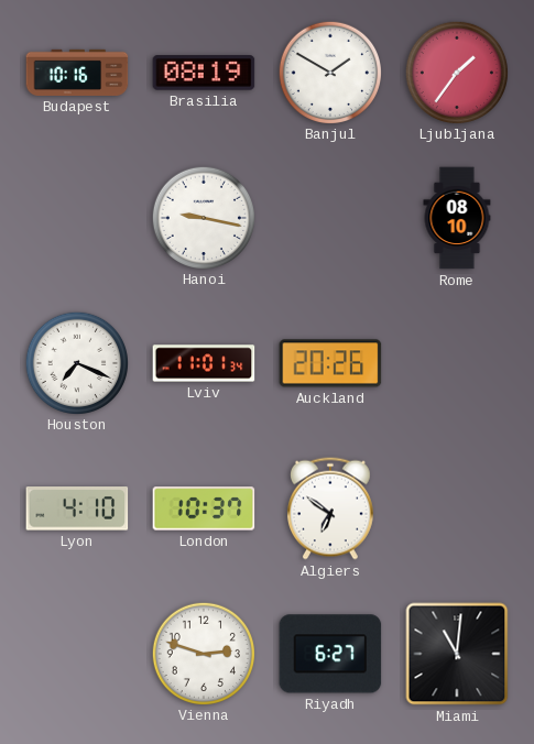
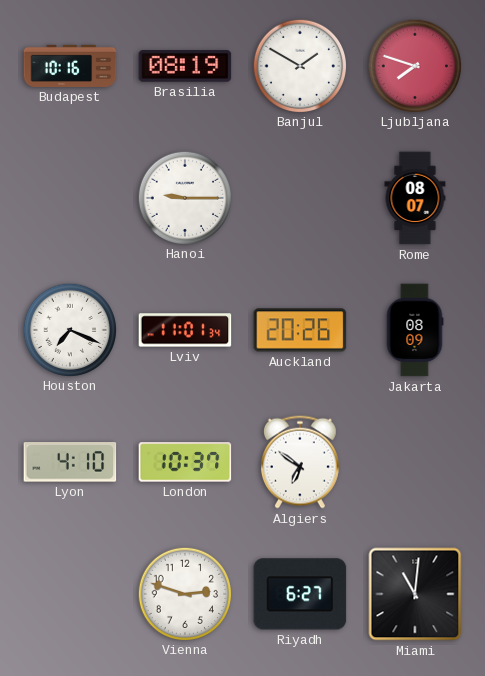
Ljubljana: 1:36 -> 7:48
Hanoi: 9:17 -> 9:15
Rome: 08:10 -> 08:07
Jakarta: none -> 08:09
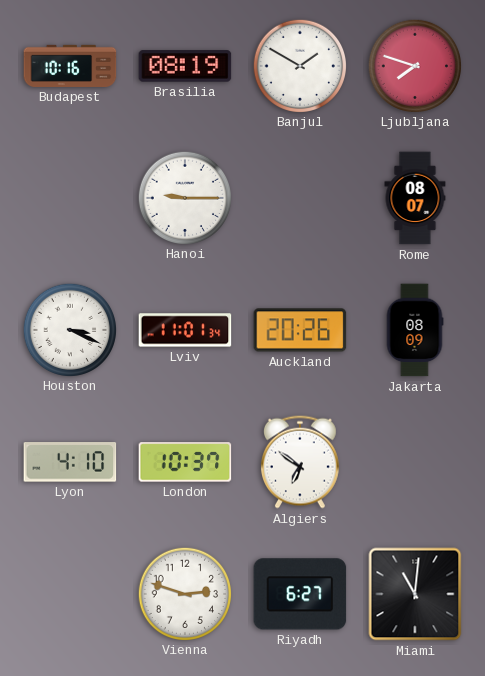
Houston: 7:19 -> 3:19
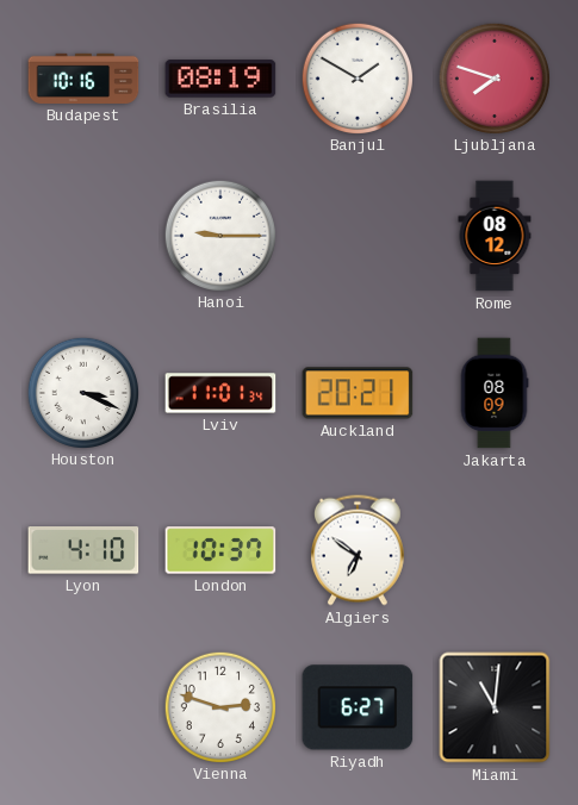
Rome: 08:07 -> 08:12
Auckland: 20:26 -> 20:21
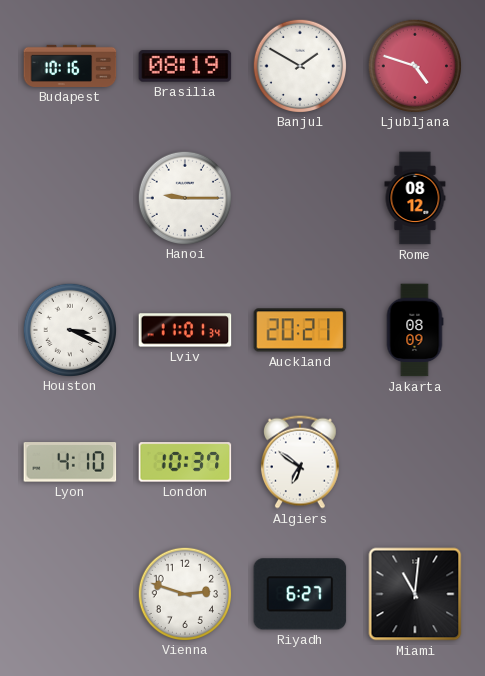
Ljubljana: 7:48 -> 4:48
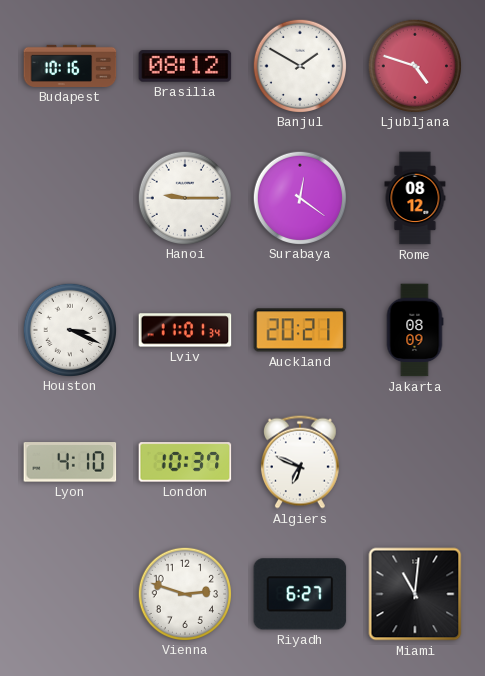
Brasilia: 08:19 -> 08:12
Surabaya: none -> 12:21
Algiers: 6:51 -> 6:49
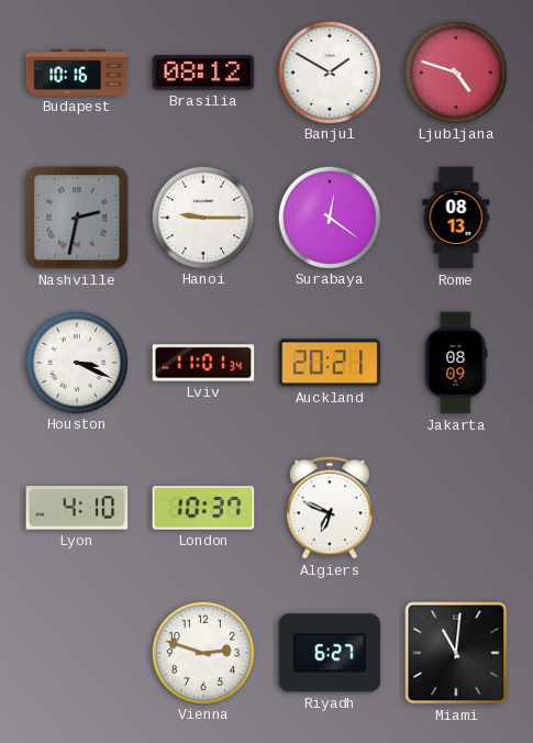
Nashville: none -> 2:32
Rome: 08:12 -> 08:13
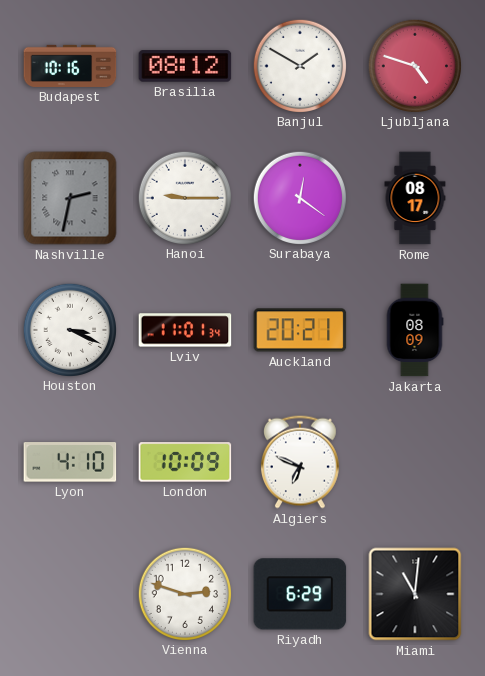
Rome: 08:13 -> 08:17
London: 10:37 -> 10:09
Riyadh: 6:27 -> 6:29
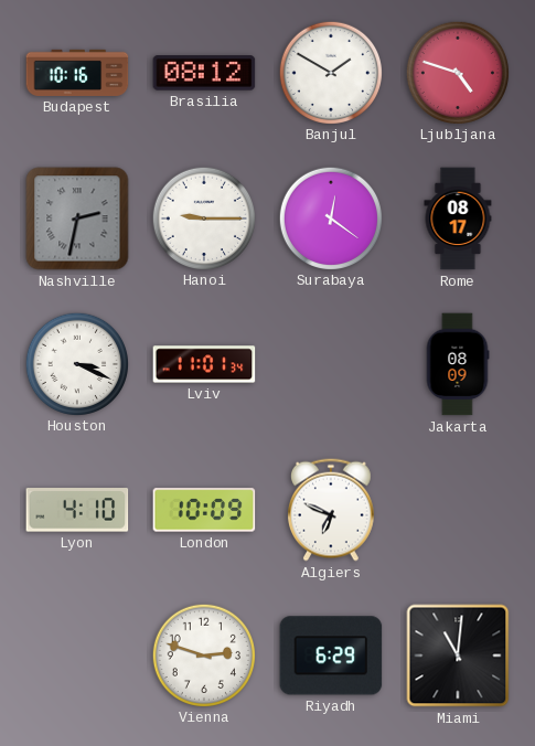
Auckland: 20:21 -> none
